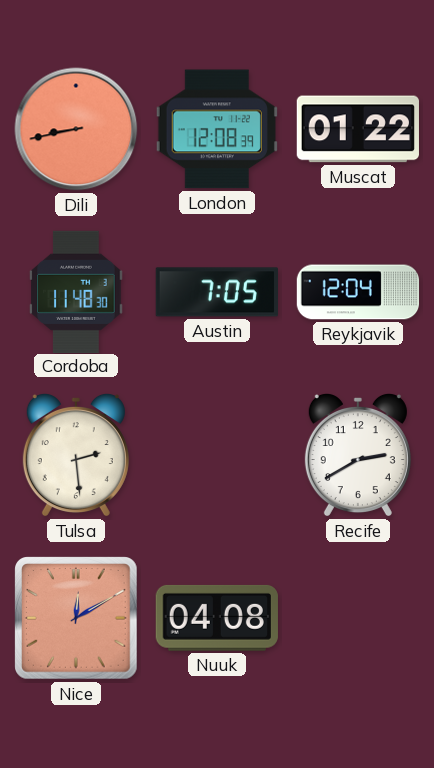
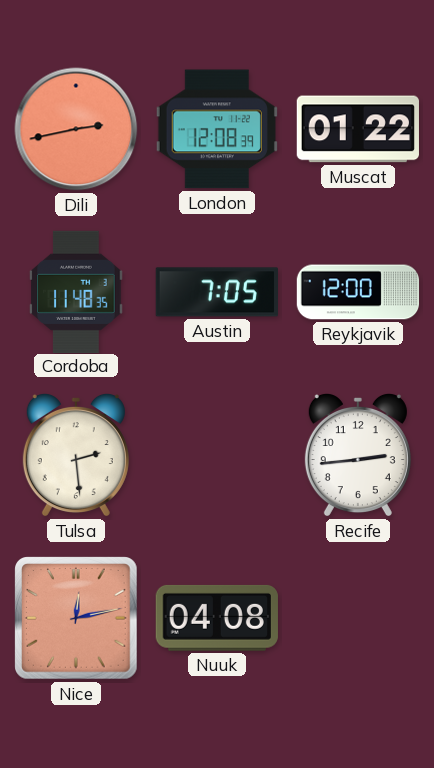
Dili: 8:43 -> 2:43
Cordoba: 11:48:30 -> 11:48:35
Reykjavik: 12:04 -> 12:00
Recife: 2:40 -> 2:44
Nice: 12:10 -> 12:13
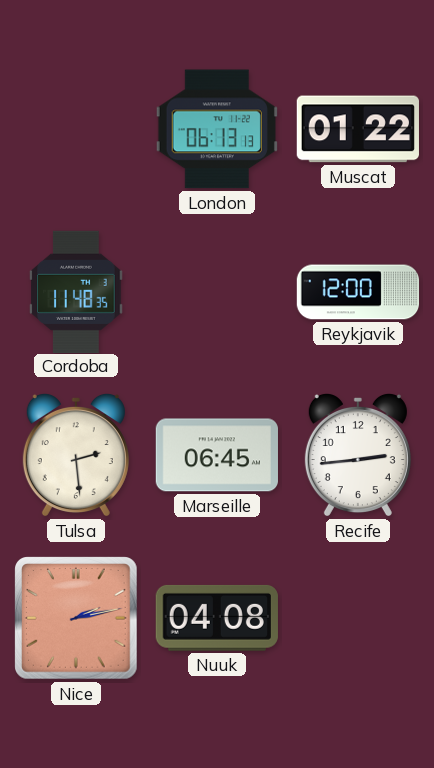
Dili: 2:43 -> none
London: 12:08 -> 06:13
Austin: 7:05 -> none
Marseille: none -> 06:45
Nice: 12:13 -> 2:13
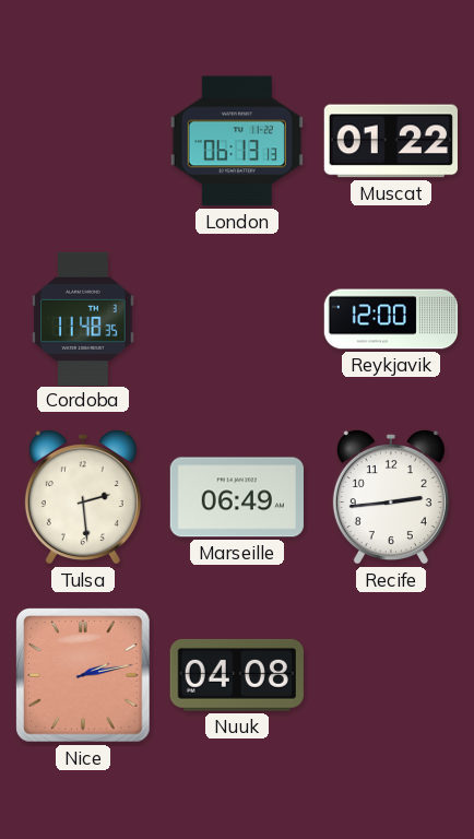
Marseille: 06:45 -> 06:49
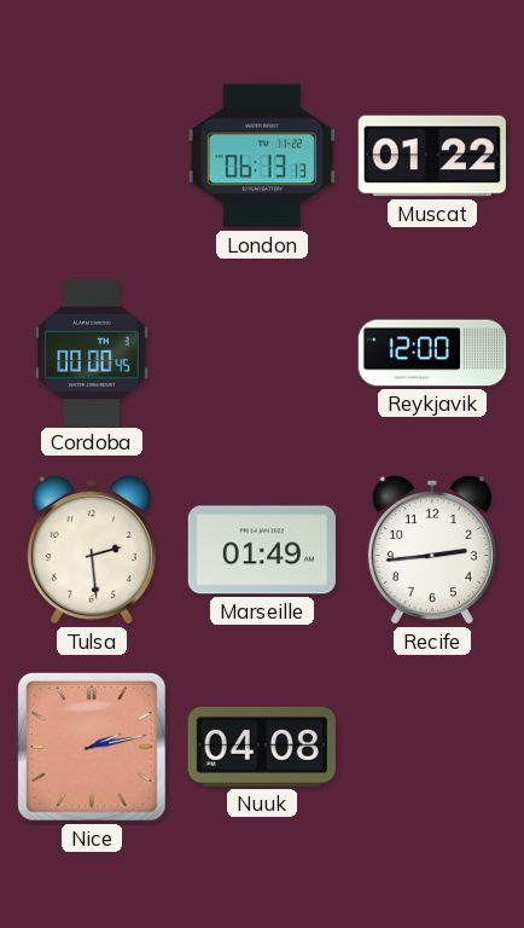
Cordoba: 11:48 -> 00:00
Marseille: 06:49 -> 01:49
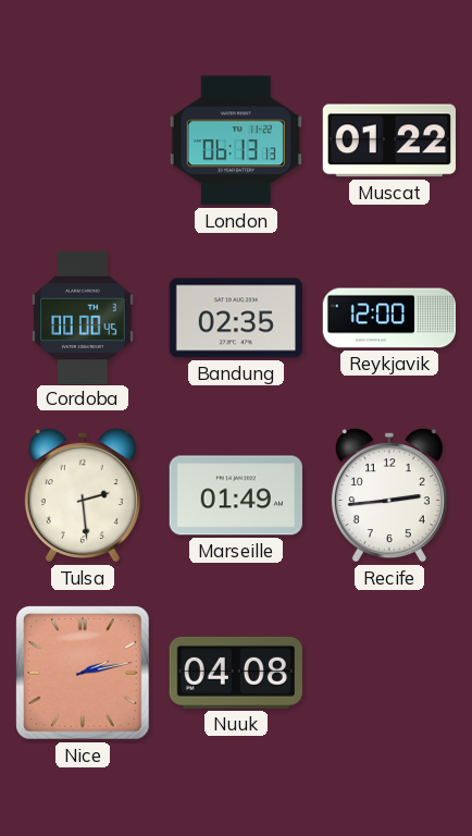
Bandung: none -> 02:35
